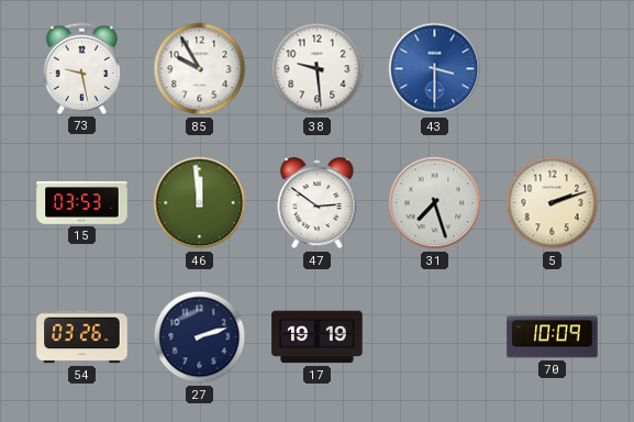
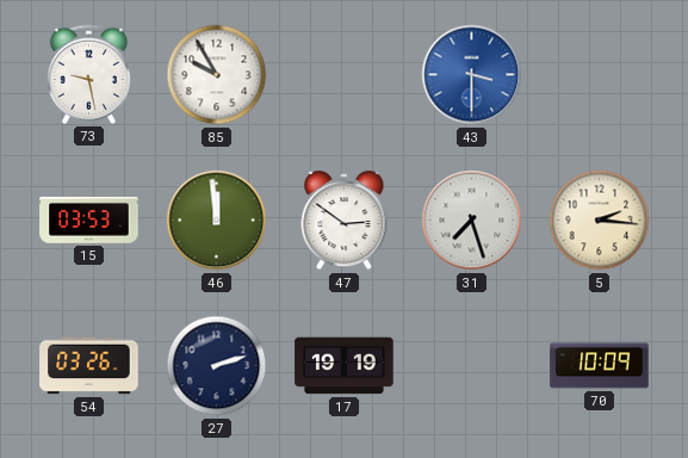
38: 9:29 -> none
5: 2:12 -> 2:16
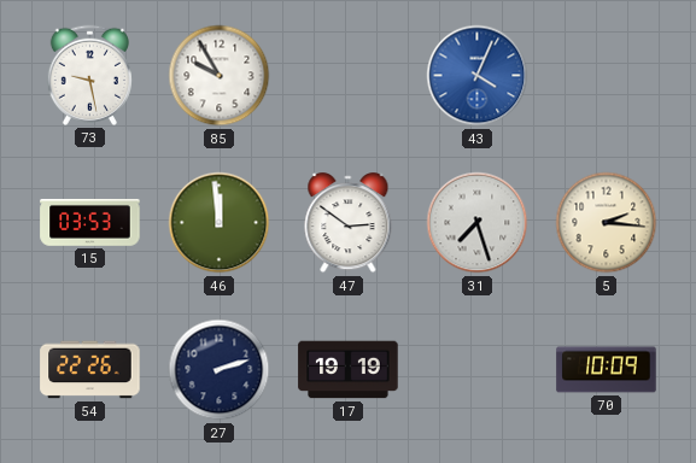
43: 3:30 -> 4:04
54: 03:26 -> 22:26
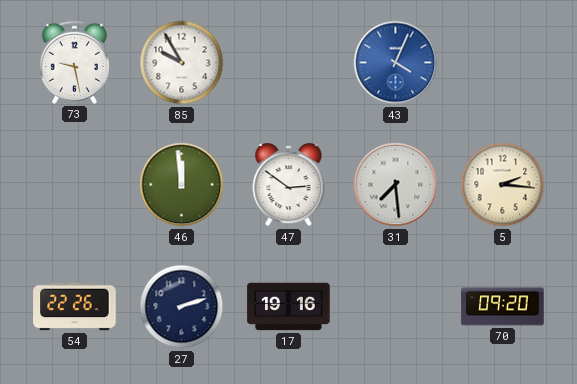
15: 03:53 -> none
31: 7:27 -> 7:29
17: 19:19 -> 19:16
70: 10:09 -> 09:20
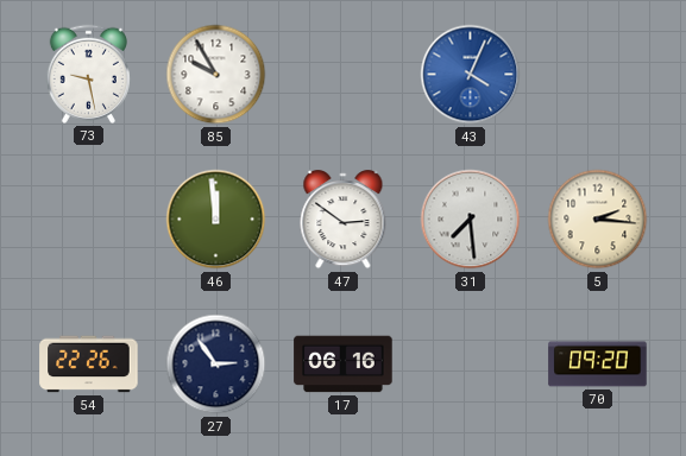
27: 2:12 -> 2:54
17: 19:16 -> 06:16
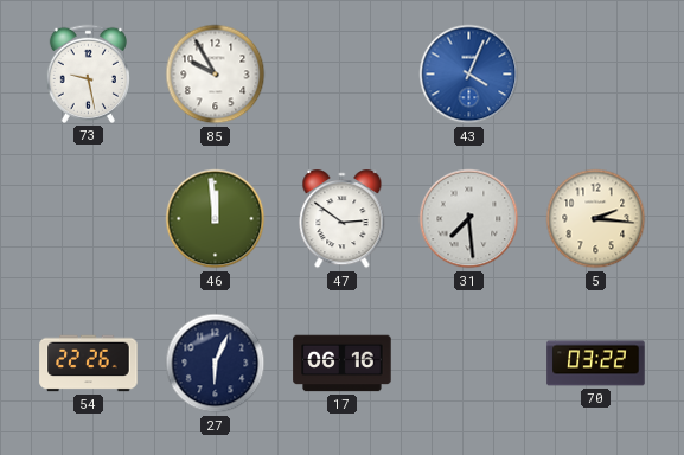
27: 2:54 -> 6:04
70: 09:20 -> 03:22
